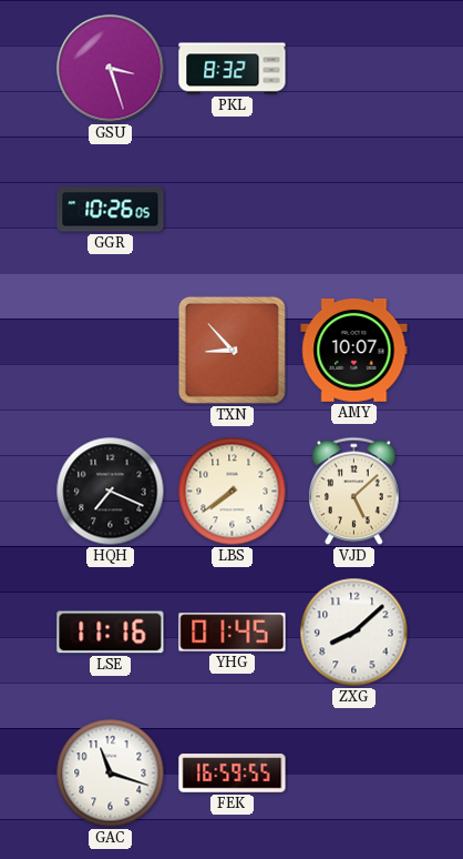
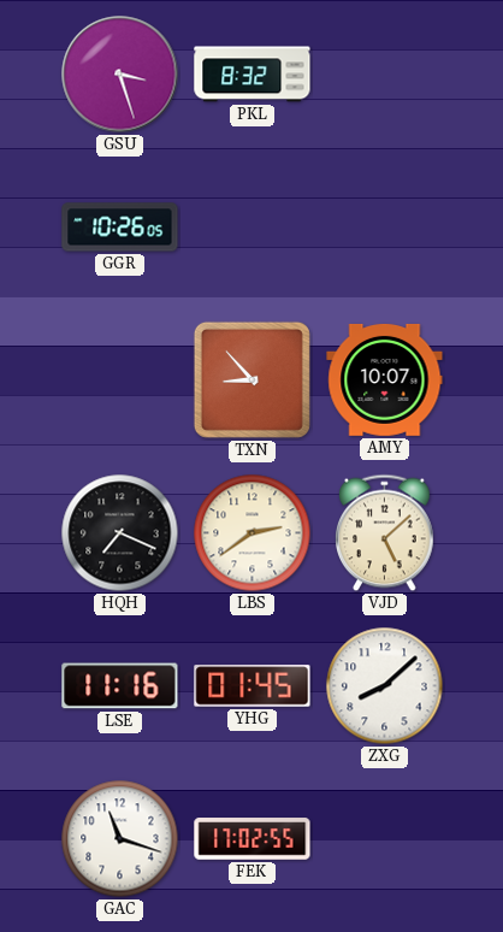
LBS: 7:39 -> 2:39
FEK: 16:59 -> 17:02
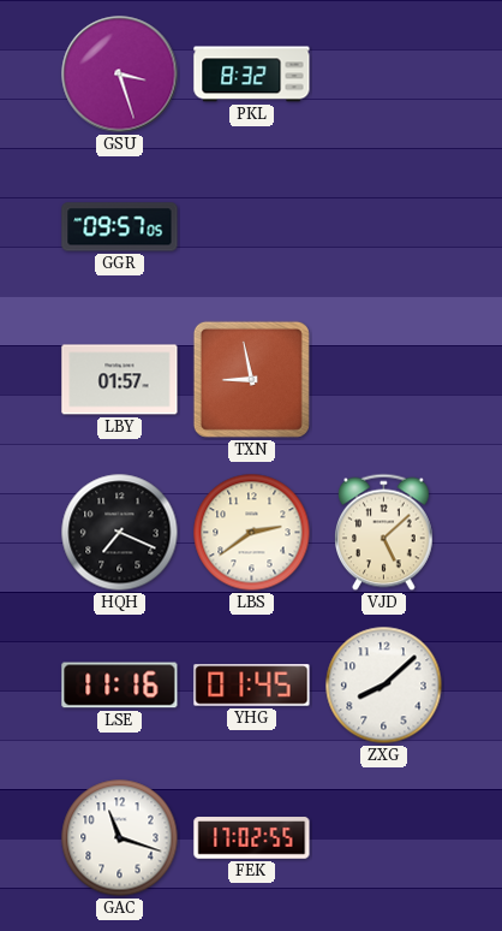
GGR: 10:26 -> 09:57
LBY: none -> 01:57
TXN: 8:53 -> 8:58
AMY: 10:07 -> none
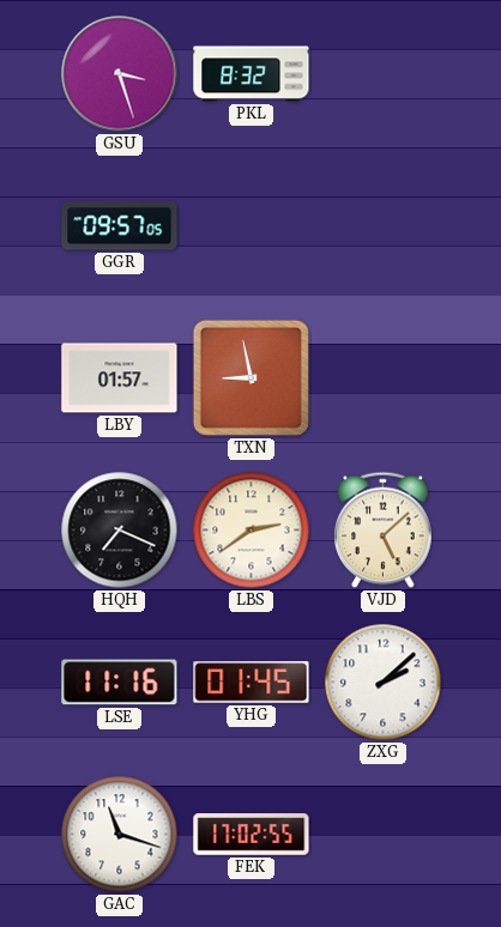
ZXG: 8:08 -> 2:08
